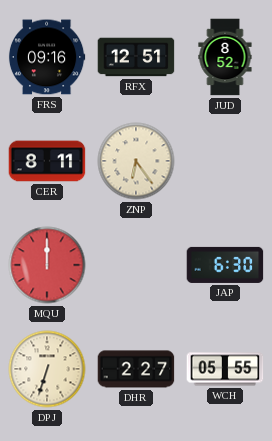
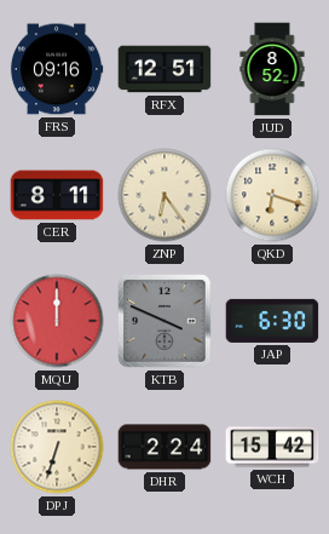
QKD: none -> 6:18
KTB: none -> 3:49
DHR: 2:27 -> 2:24
WCH: 05:55 -> 15:42
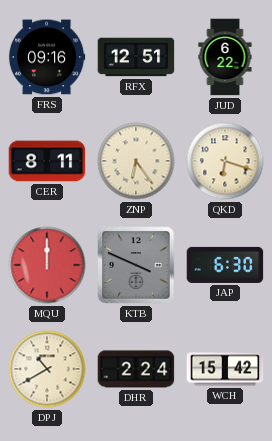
JUD: 8:52 -> 6:22
DPJ: 6:33 -> 10:40
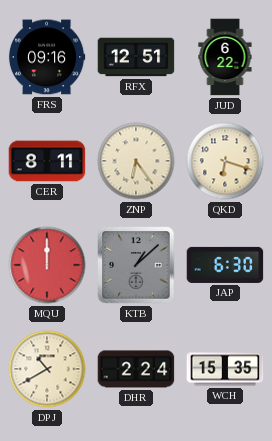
KTB: 3:49 -> 1:08
WCH: 15:42 -> 15:35
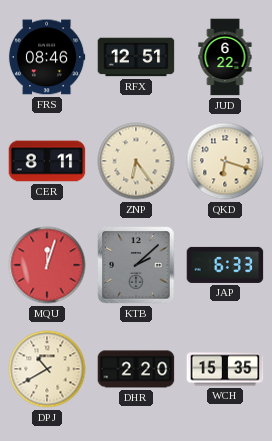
FRS: 09:16 -> 08:46
MQU: 12:00 -> 12:03
KTB: 1:08 -> 2:08
JAP: 6:30 -> 6:33
DHR: 2:24 -> 2:20
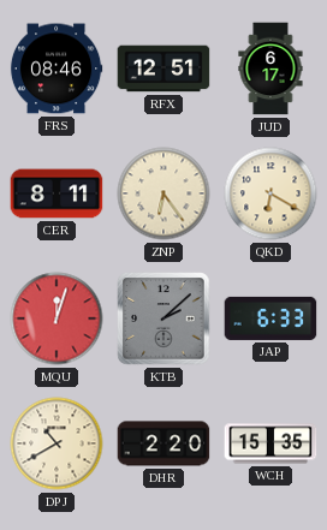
JUD: 6:22 -> 6:17
QKD: 6:18 -> 6:20
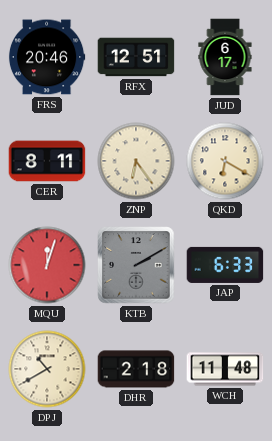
FRS: 08:46 -> 20:46
KTB: 2:08 -> 2:10
DHR: 2:20 -> 2:18
WCH: 15:35 -> 11:48
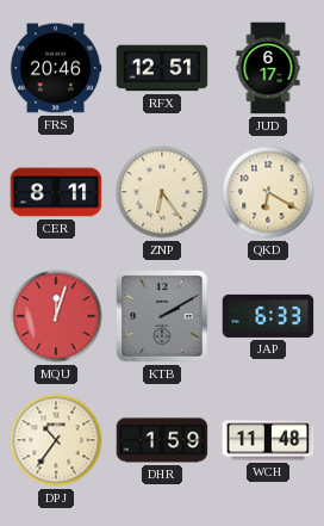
DPJ: 10:40 -> 10:36
DHR: 2:18 -> 1:59
